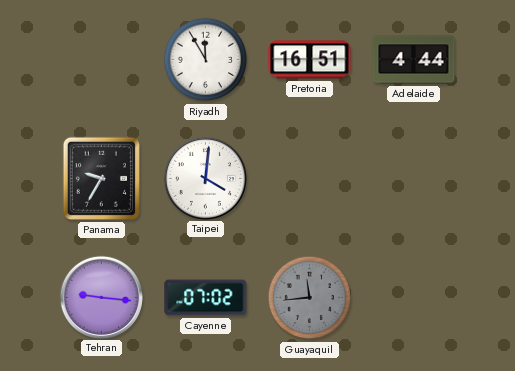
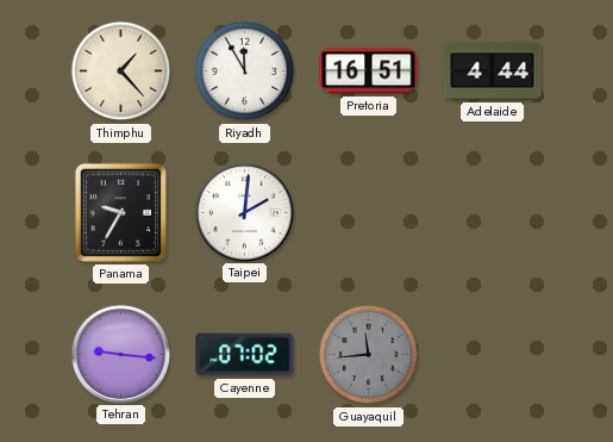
Thimphu: none -> 1:23
Taipei: 4:01 -> 2:01
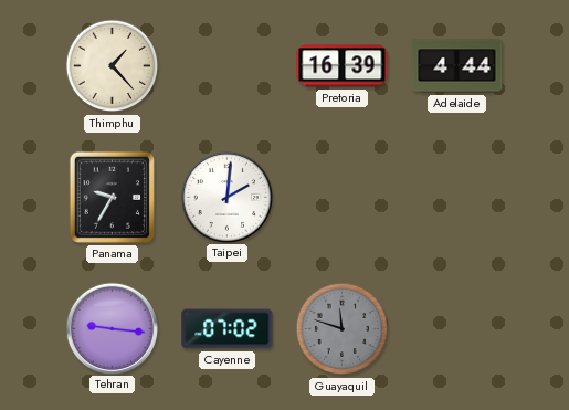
Riyadh: 11:55 -> none
Pretoria: 16:51 -> 16:39
Guayaquil: 11:44 -> 11:48
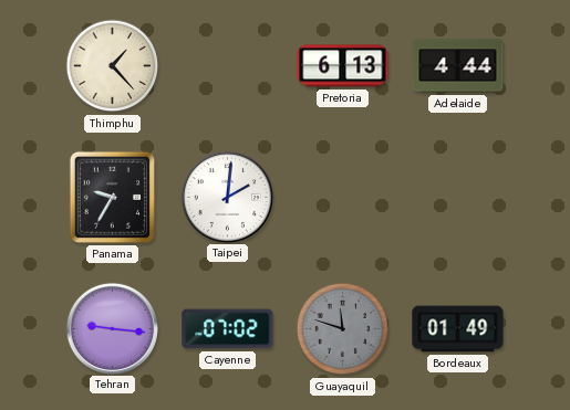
Pretoria: 16:39 -> 6:13
Bordeaux: none -> 01:49
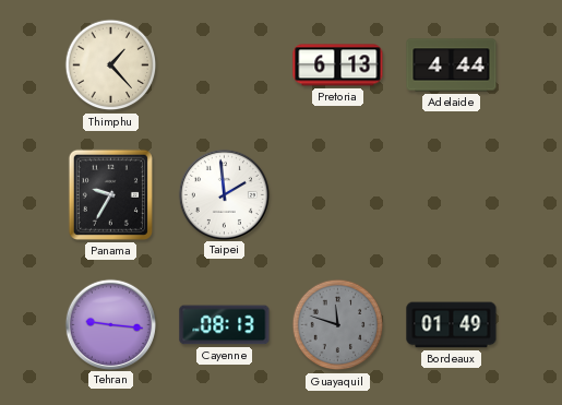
Taipei: 2:01 -> 1:59
Cayenne: 07:02 -> 08:13
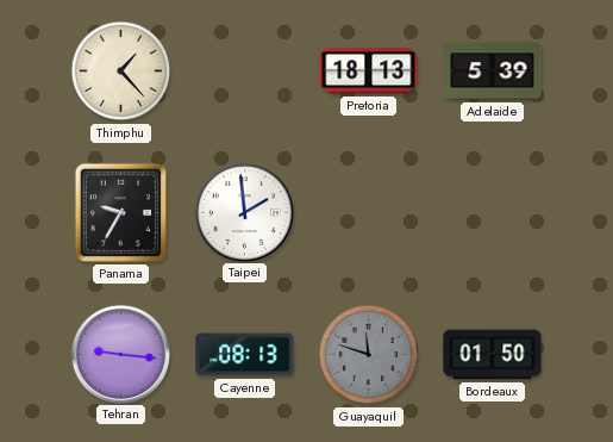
Pretoria: 6:13 -> 18:13
Adelaide: 4:44 -> 5:39
Bordeaux: 01:49 -> 01:50
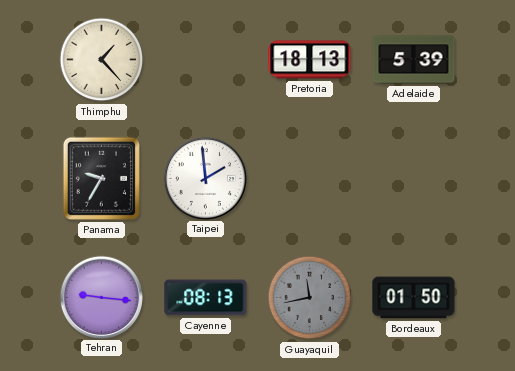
Guayaquil: 11:48 -> 11:43
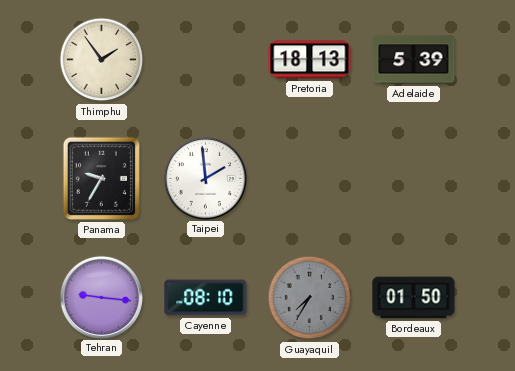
Thimphu: 1:23 -> 1:54
Cayenne: 08:13 -> 08:10
Guayaquil: 11:43 -> 7:35
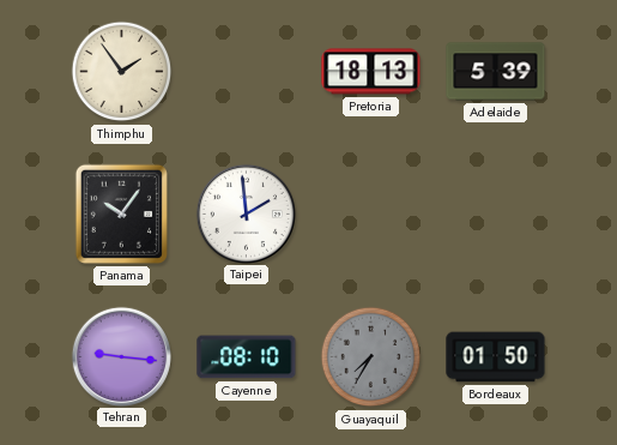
Panama: 9:35 -> 10:06
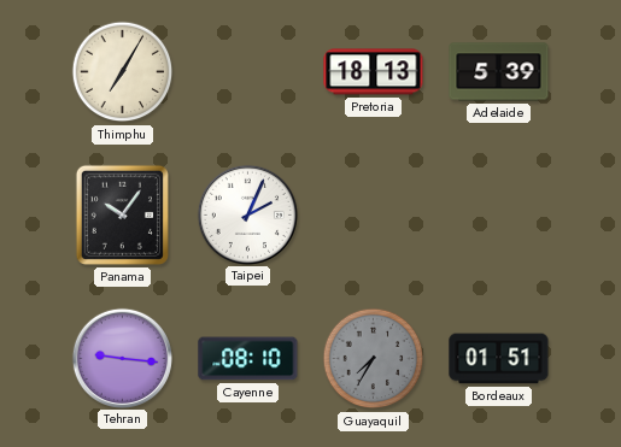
Thimphu: 1:54 -> 7:05
Taipei: 1:59 -> 2:04
Bordeaux: 01:50 -> 01:51
